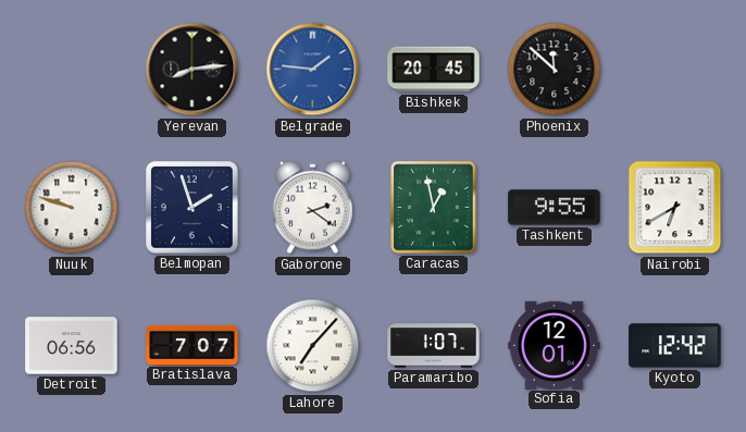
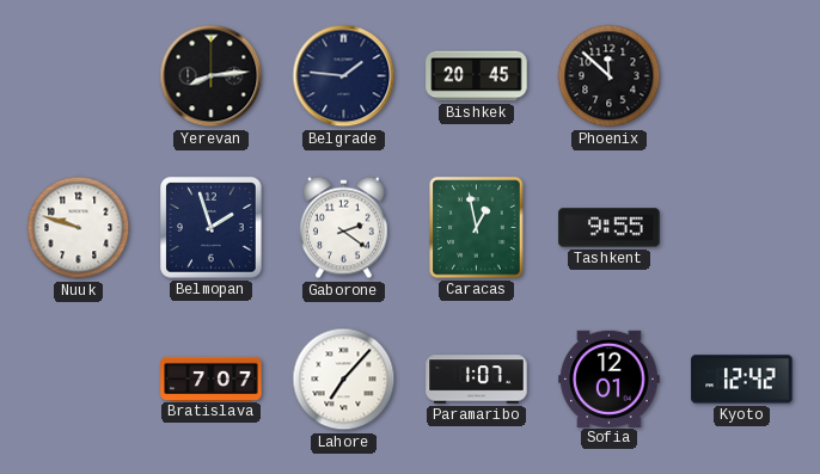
Belgrade dial: blue -> navy
Nairobi: 6:40 -> none
Detroit: 06:56 -> none
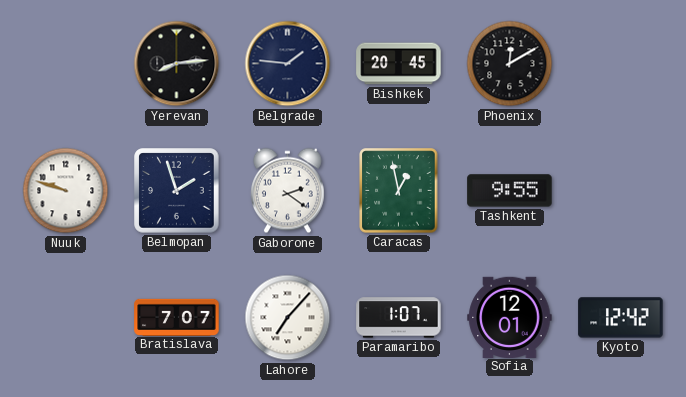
Phoenix: 11:52 -> 12:10
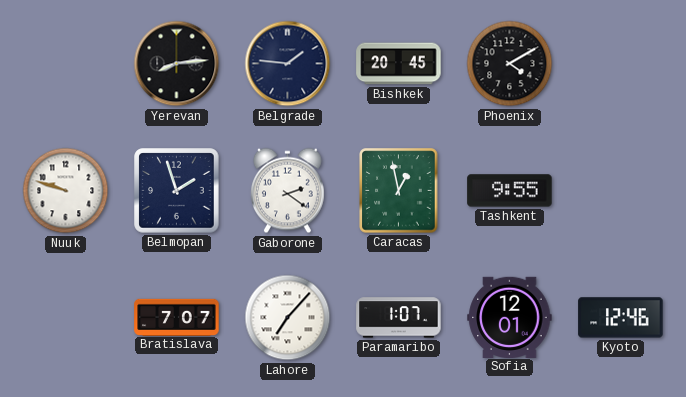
Phoenix: 12:10 -> 4:10
Kyoto: 12:42 -> 12:46
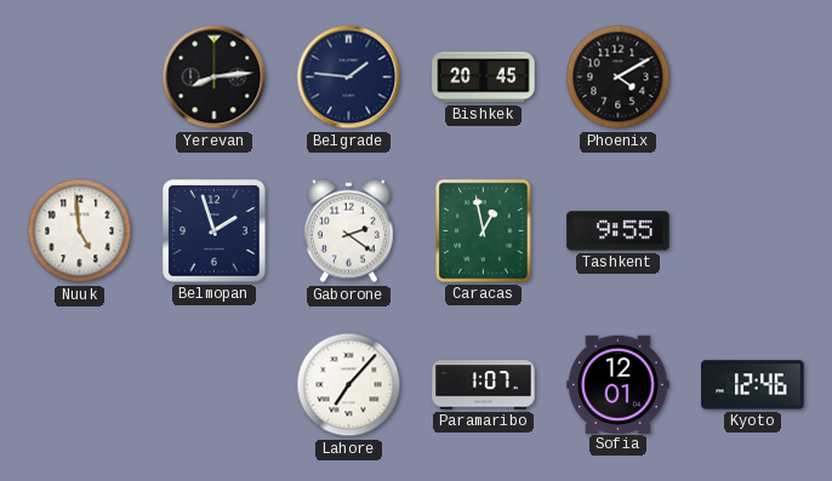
Nuuk: 9:48 -> 4:59
Bratislava: 7:07 -> none
